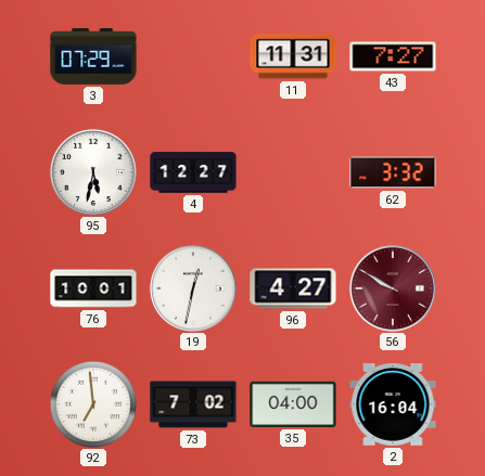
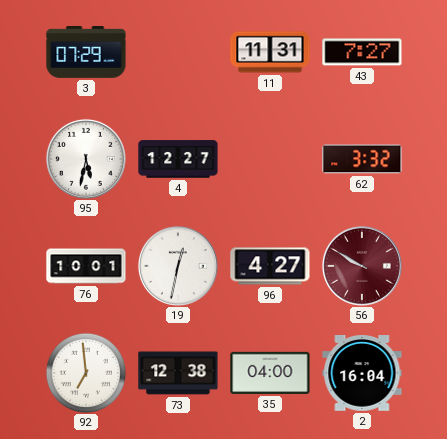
73: 7:02 -> 12:38
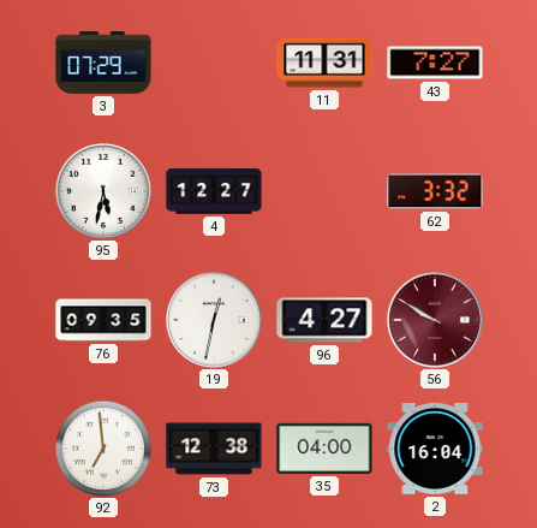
76: 10:01 -> 09:35
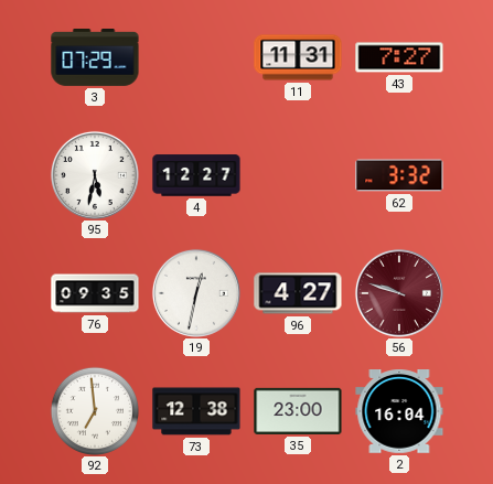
56: 9:50 -> 9:48
35: 04:00 -> 23:00
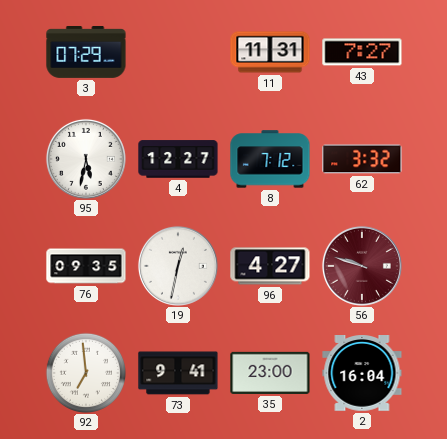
8: none -> 7:12
73: 12:38 -> 9:41
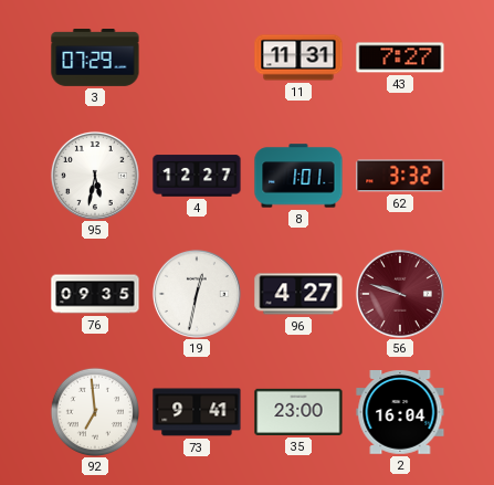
8: 7:12 -> 1:01
